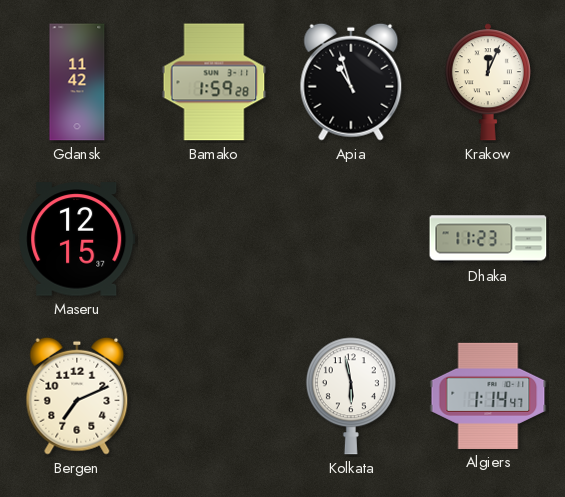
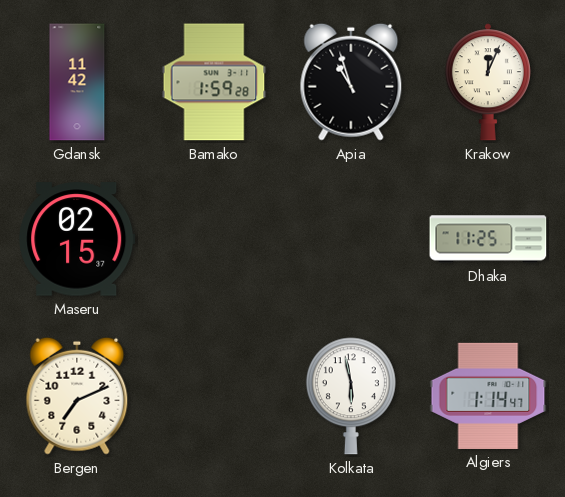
Maseru: 12:15 -> 02:15
Dhaka: 11:23 -> 11:25
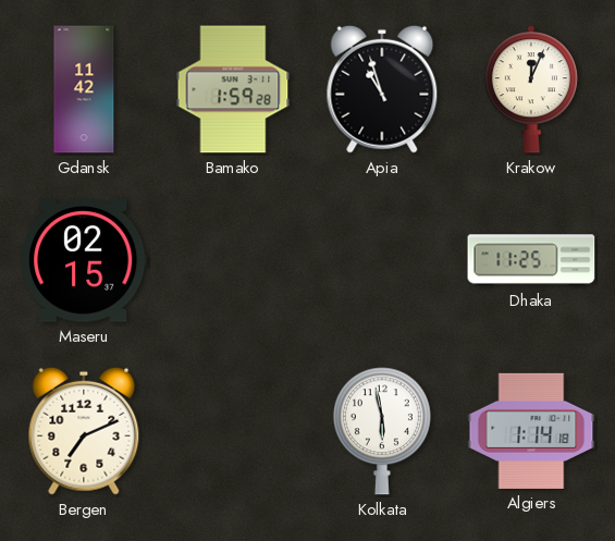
Algiers: 1:14:47 -> 1:14:18
